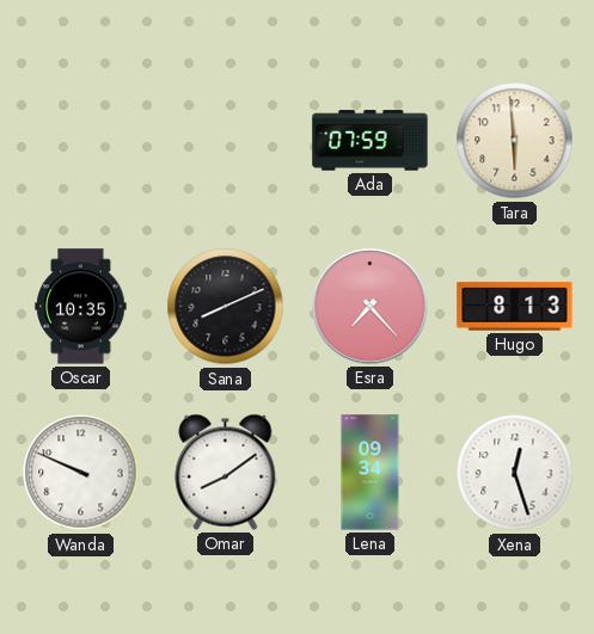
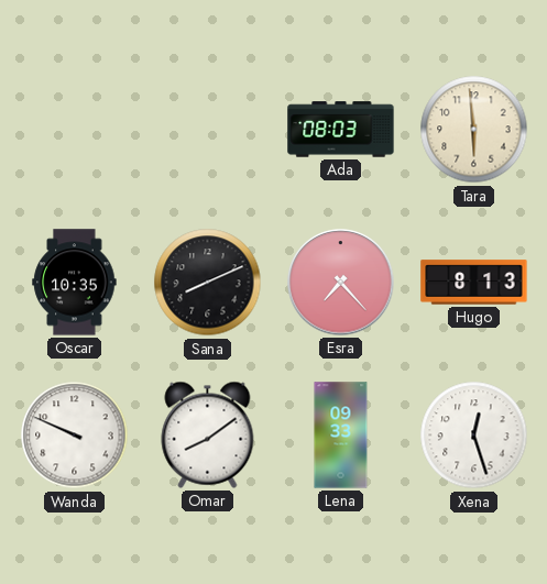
Ada: 07:59 -> 08:03
Lena: 09:34 -> 09:33
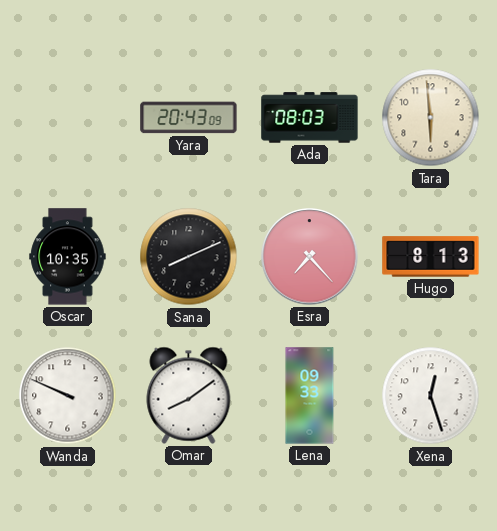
Yara: none -> 20:43
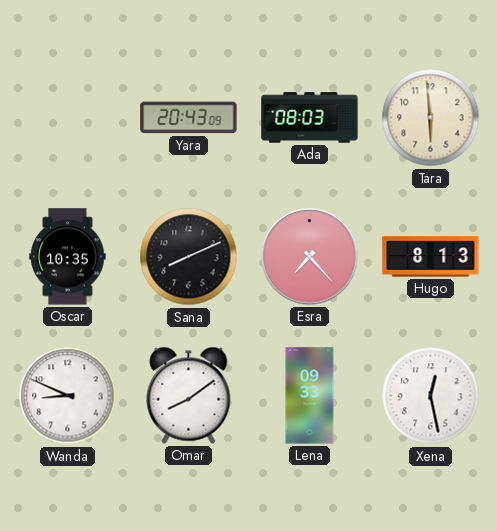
Wanda: 9:49 -> 8:49
Xena: 12:27 -> 12:28
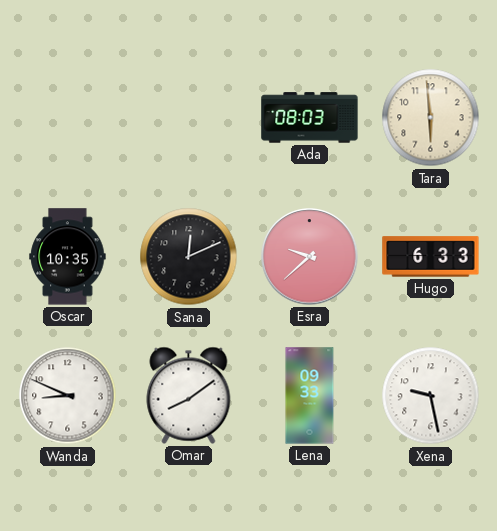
Yara: 20:43 -> none
Sana: 8:11 -> 12:11
Esra: 7:23 -> 9:38
Hugo: 8:13 -> 6:33
Xena: 12:28 -> 9:28
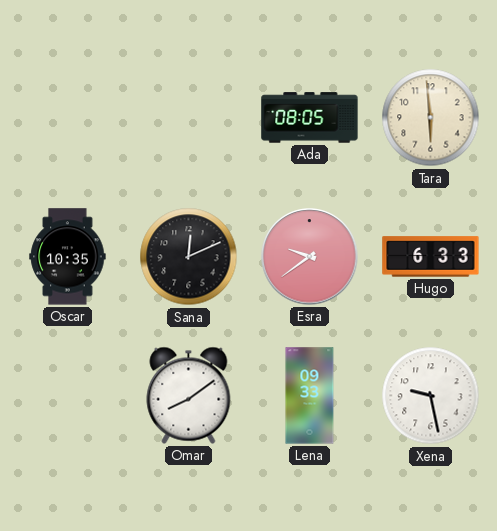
Ada: 08:03 -> 08:05
Esra: 9:38 -> 9:39
Wanda: 8:49 -> none
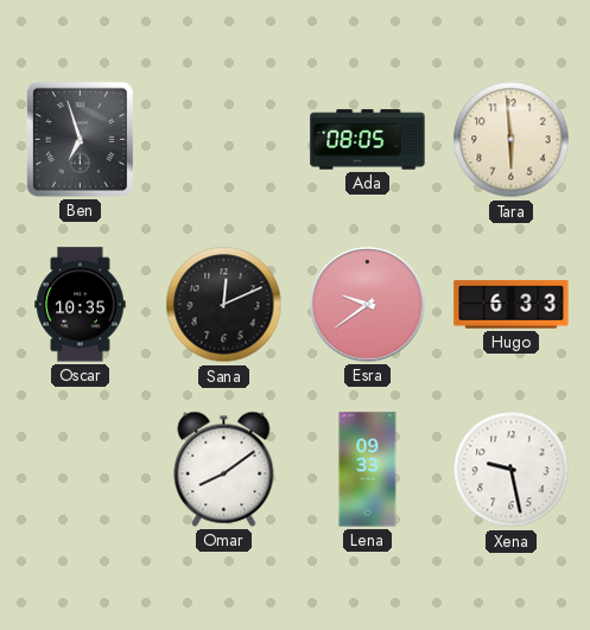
Ben: none -> 6:57
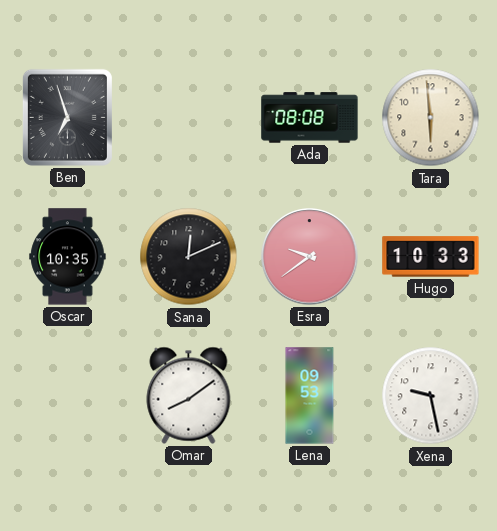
Ada: 08:05 -> 08:08
Hugo: 6:33 -> 10:33
Lena: 09:33 -> 09:53
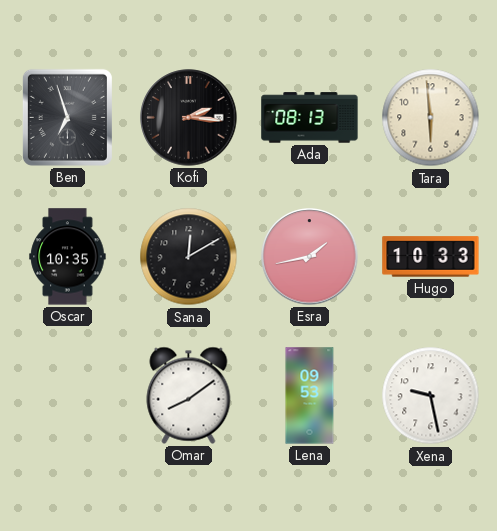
Kofi: none -> 2:16
Ada: 08:08 -> 08:13
Sana: 12:11 -> 12:10
Esra: 9:39 -> 1:43
